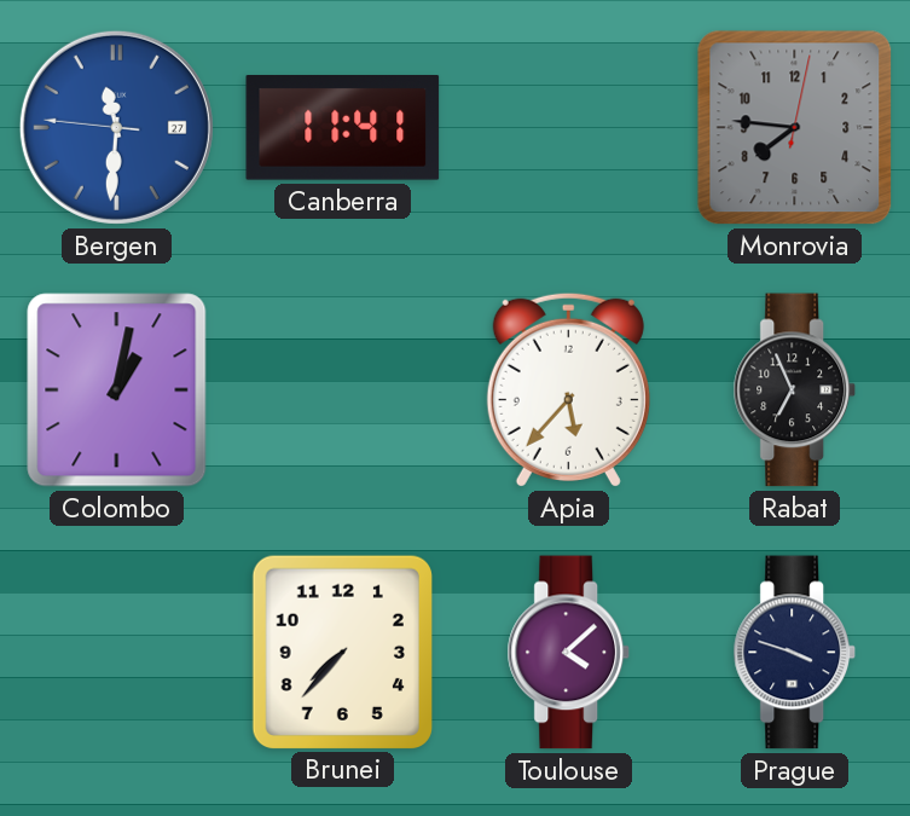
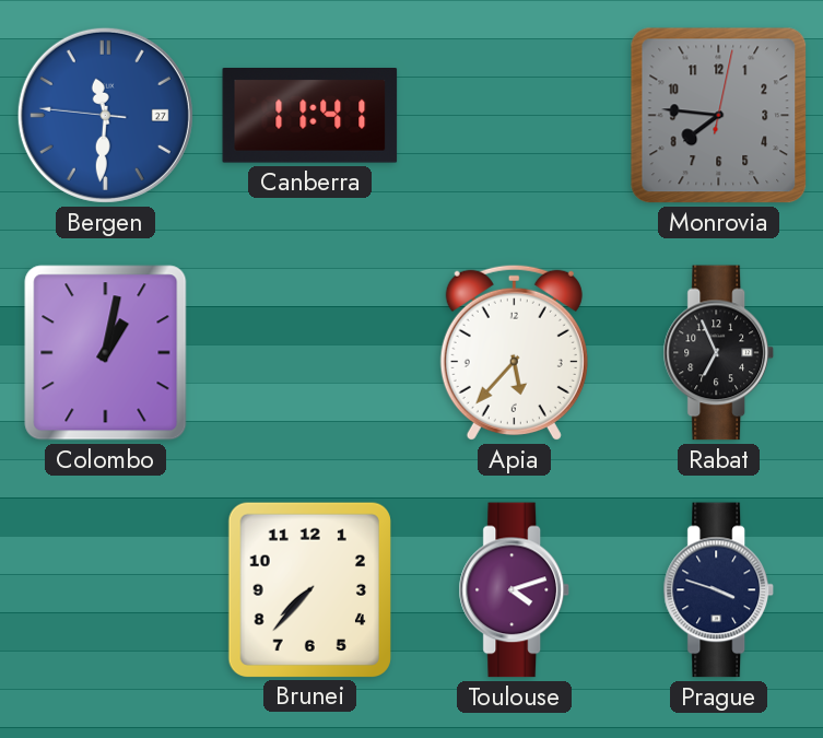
Toulouse: 4:08 -> 4:12
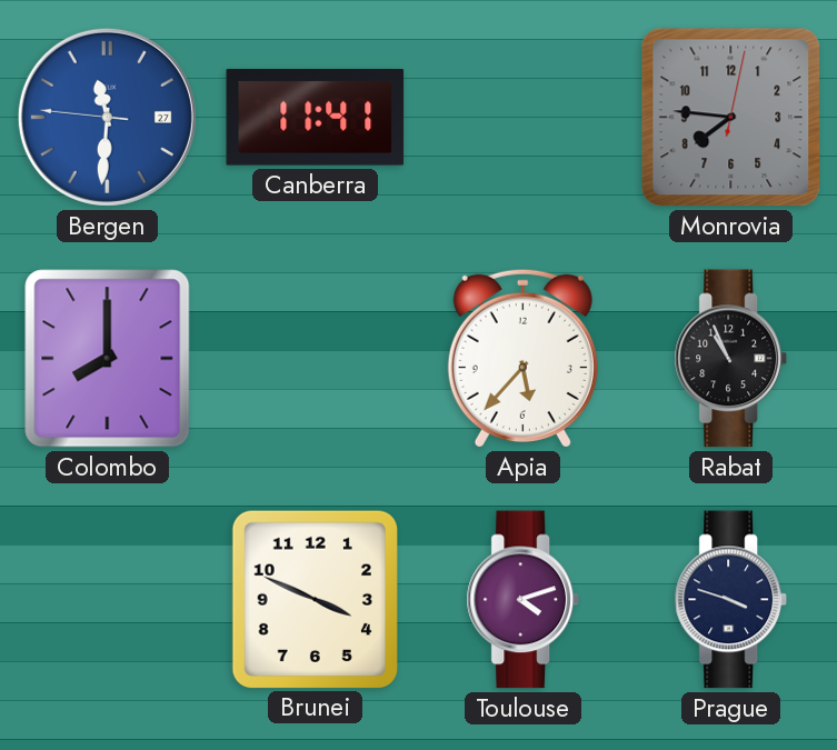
Colombo: 1:02 -> 8:00
Rabat: 6:56 -> 10:56
Brunei: 7:37 -> 3:49
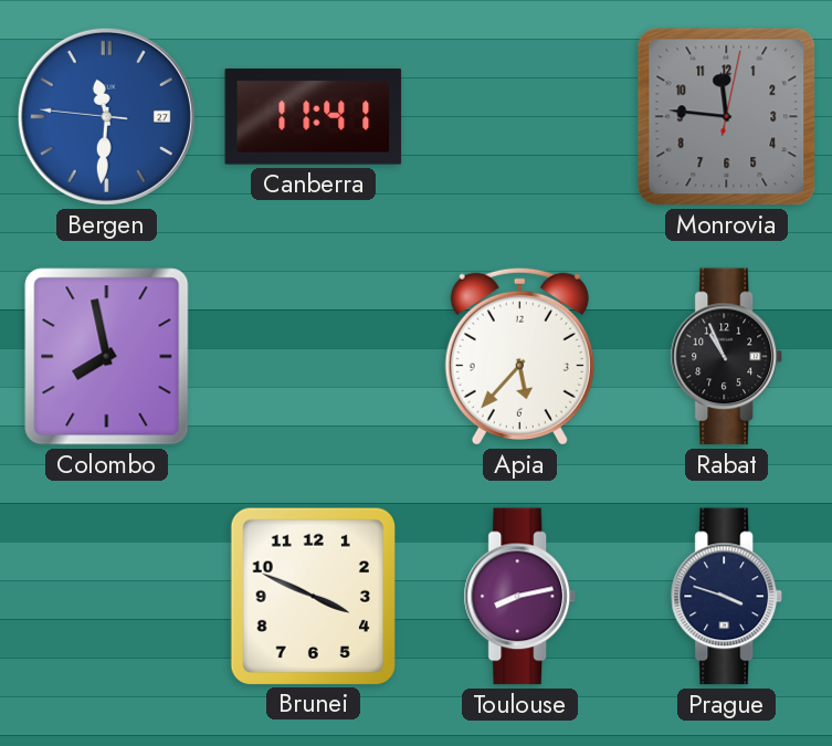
Monrovia: 7:46 -> 11:46
Colombo: 8:00 -> 7:58
Toulouse: 4:12 -> 8:13
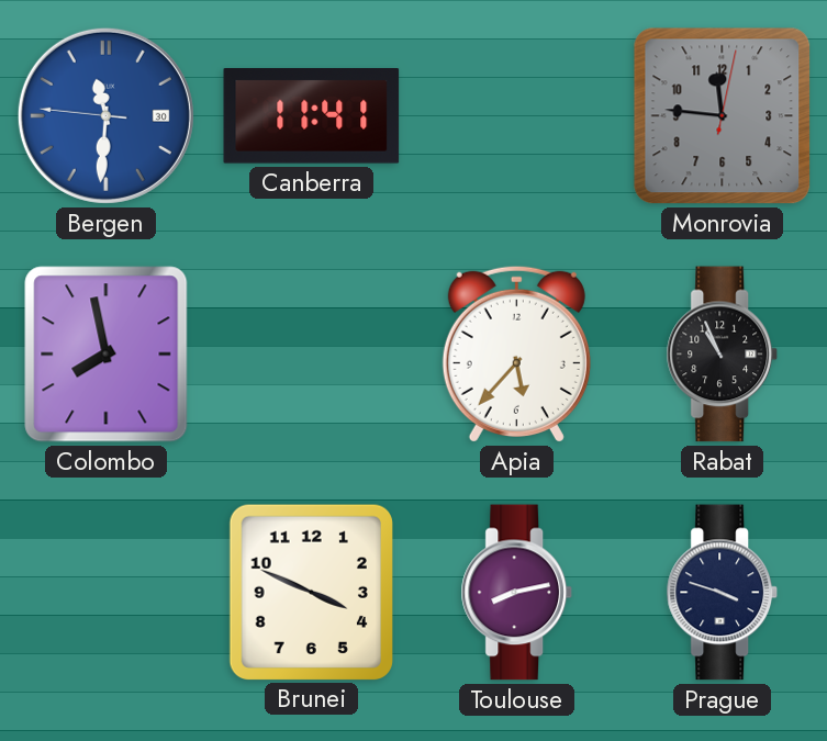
Bergen date: 27 -> 30
